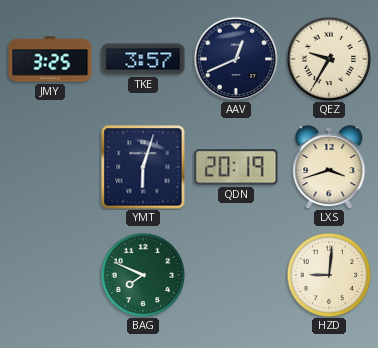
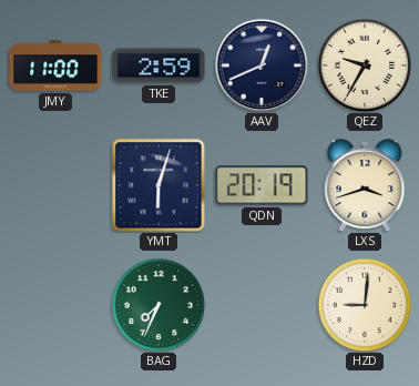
JMY: 3:25 -> 11:00
TKE: 3:57 -> 2:59
BAG: 7:49 -> 7:34
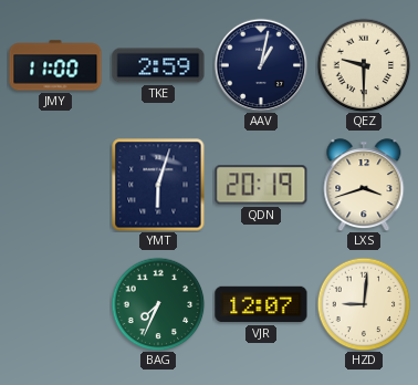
AAV: 12:41 -> 1:02
QEZ: 9:35 -> 9:30
VJR: none -> 12:07
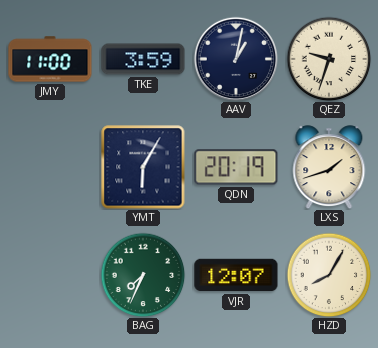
TKE: 2:59 -> 3:59
QEZ: 9:30 -> 9:33
YMT: 6:03 -> 6:05
LXS: 3:42 -> 1:42
HZD: 9:01 -> 8:05
